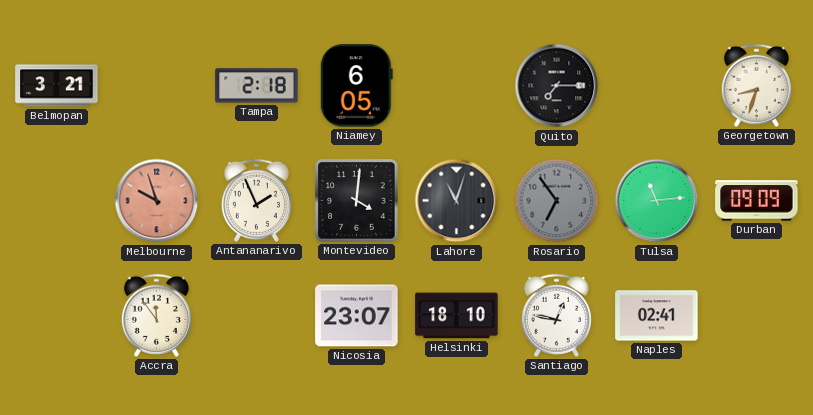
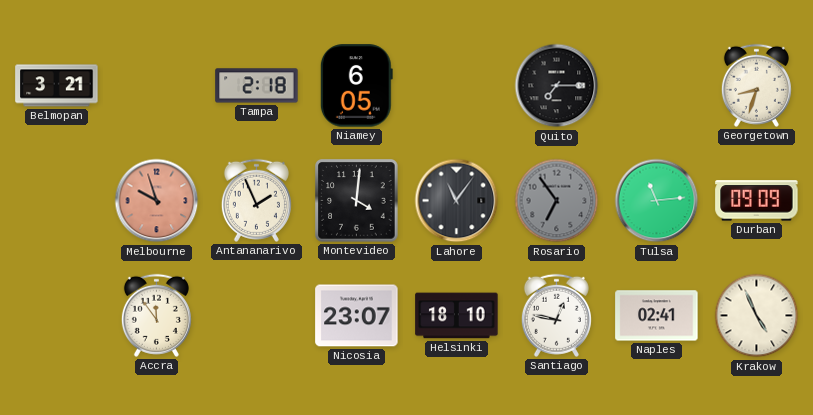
Lahore: 11:03 -> 11:06
Krakow: none -> 4:56
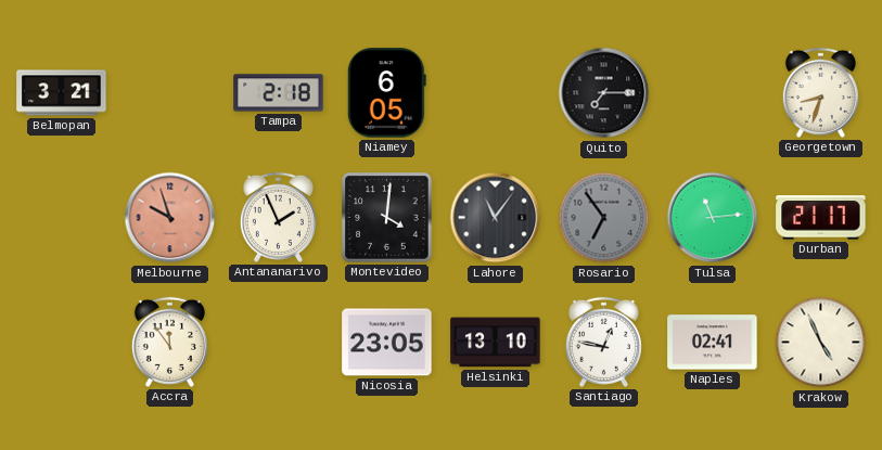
Durban: 09:09 -> 21:17
Nicosia: 23:07 -> 23:05
Helsinki: 18:10 -> 13:10
